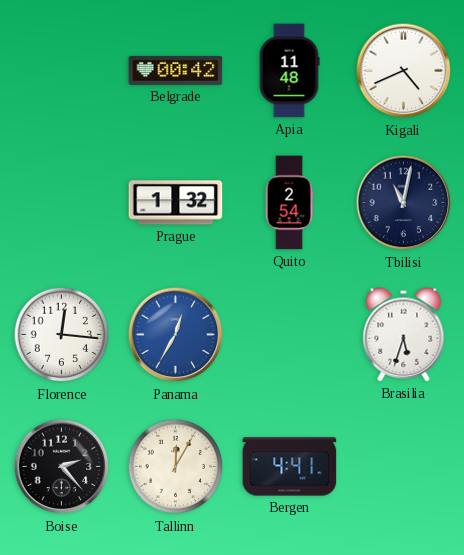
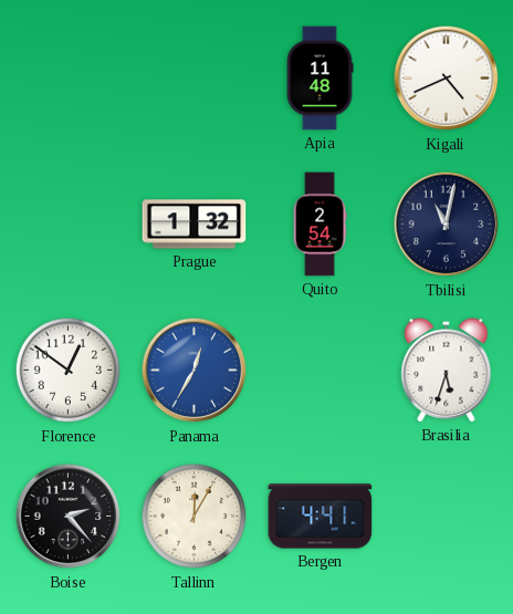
Belgrade: 00:42 -> none
Florence: 12:16 -> 12:51
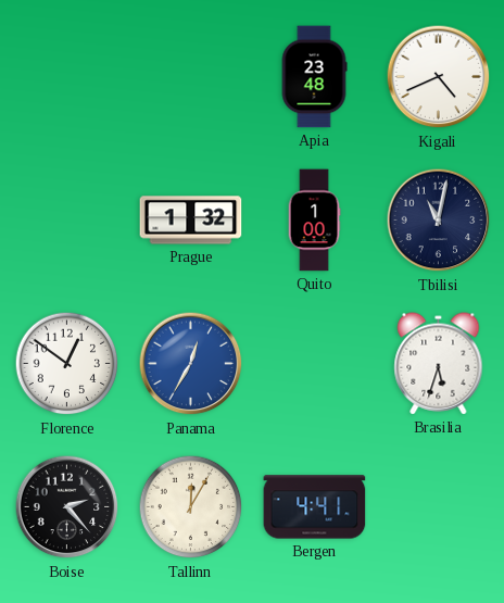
Apia: 11:48 -> 23:48
Quito: 2:54 -> 1:00
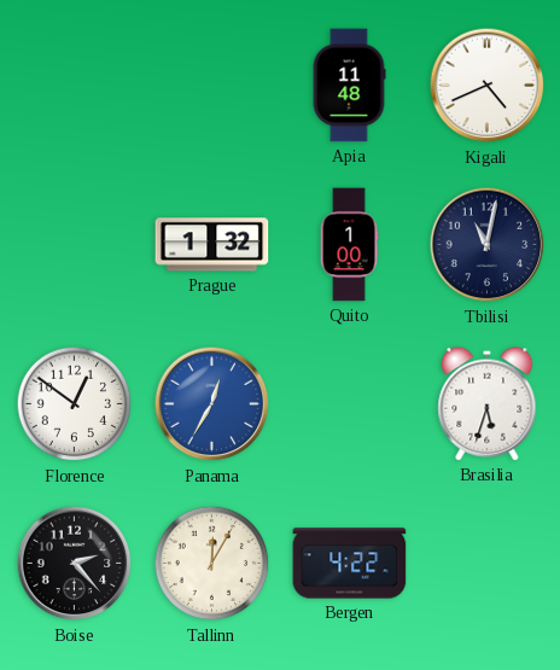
Apia: 23:48 -> 11:48
Bergen: 4:41 -> 4:22
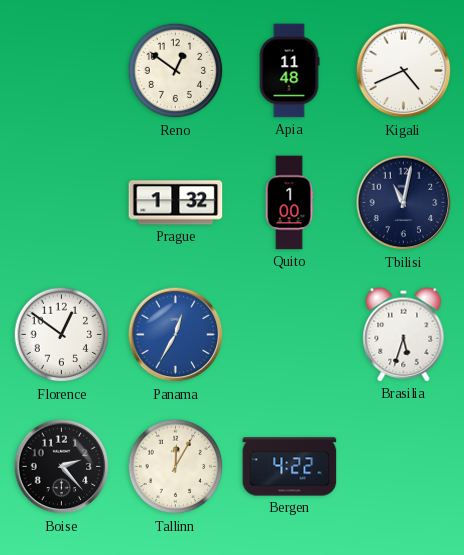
Reno: none -> 12:51
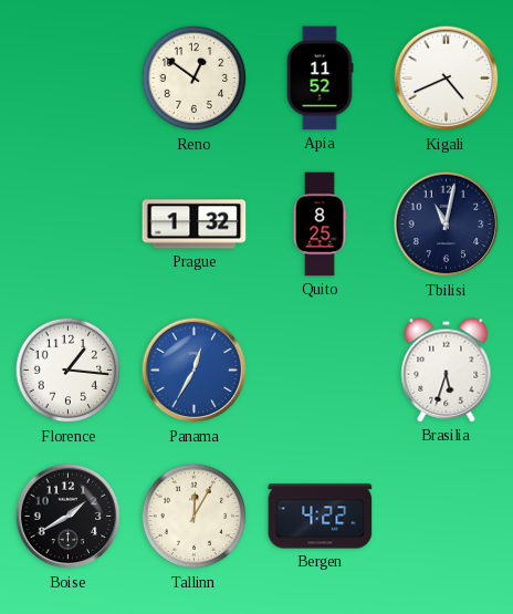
Apia: 11:48 -> 11:52
Quito: 1:00 -> 8:25
Florence: 12:51 -> 1:16
Boise: 2:23 -> 1:40
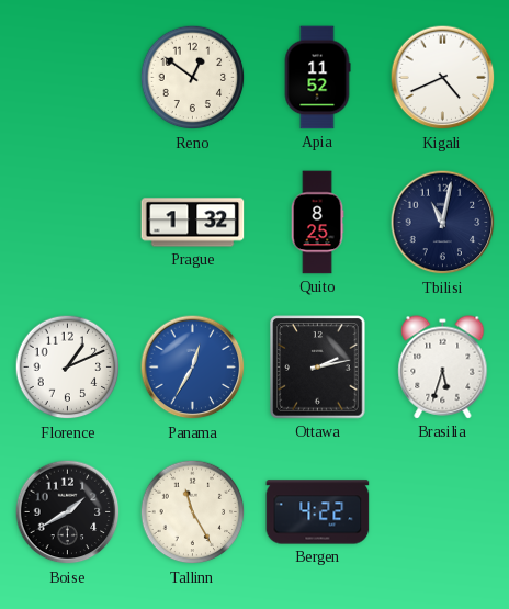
Florence: 1:16 -> 1:11
Ottawa: none -> 2:13
Tallinn: 12:05 -> 11:25
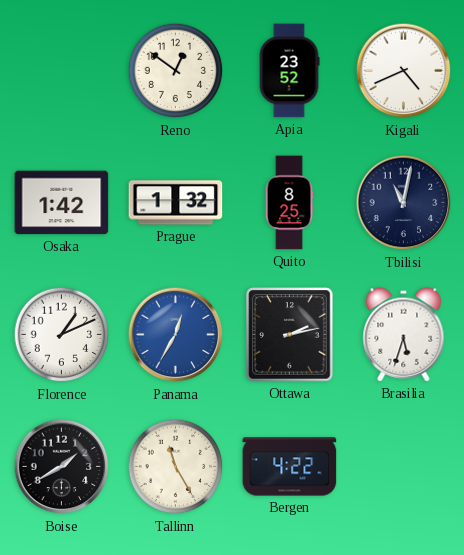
Apia: 11:52 -> 23:52
Osaka: none -> 1:42
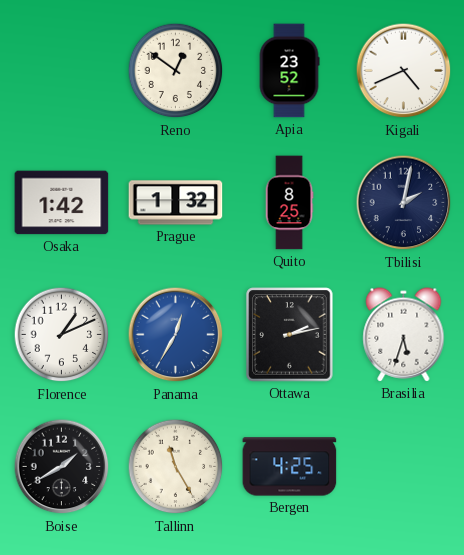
Tbilisi: 11:02 -> 2:02
Bergen: 4:22 -> 4:25
